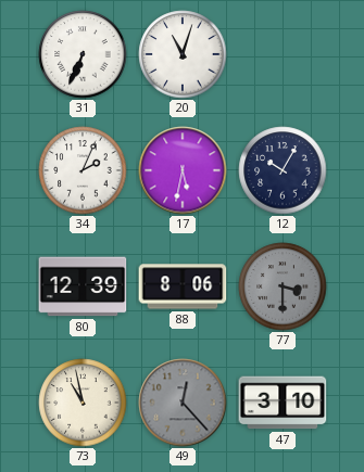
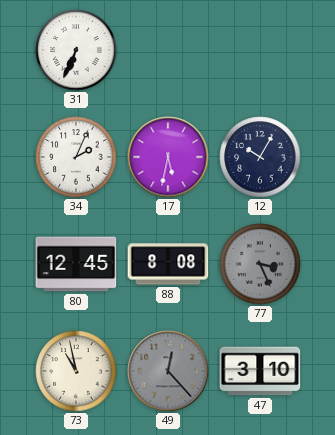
20: 11:03 -> none
80: 12:39 -> 12:45
88: 8:06 -> 8:08
77: 3:30 -> 3:26
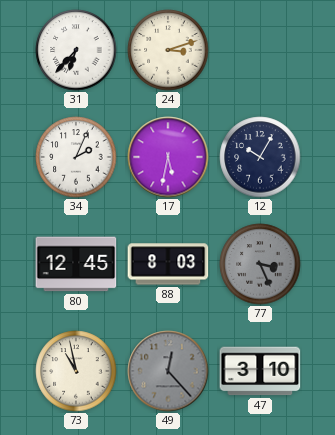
31: 6:34 -> 6:37
24: none -> 3:12
88: 8:08 -> 8:03
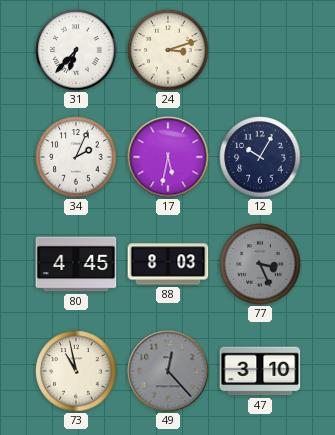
80: 12:45 -> 4:45
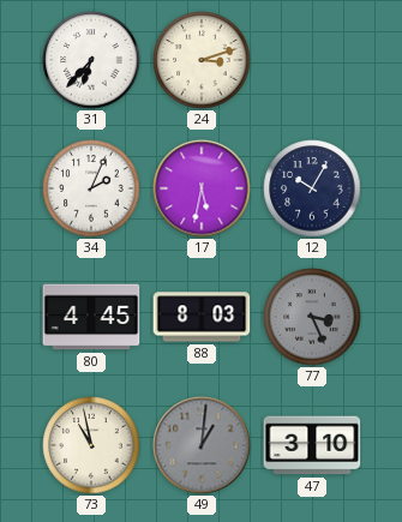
49: 12:23 -> 1:01
